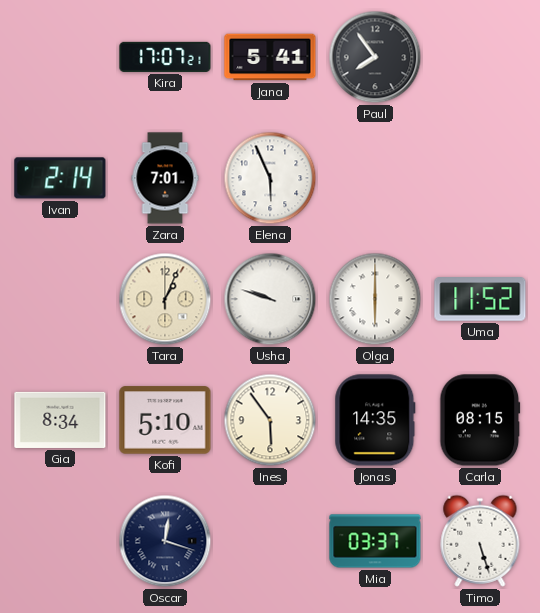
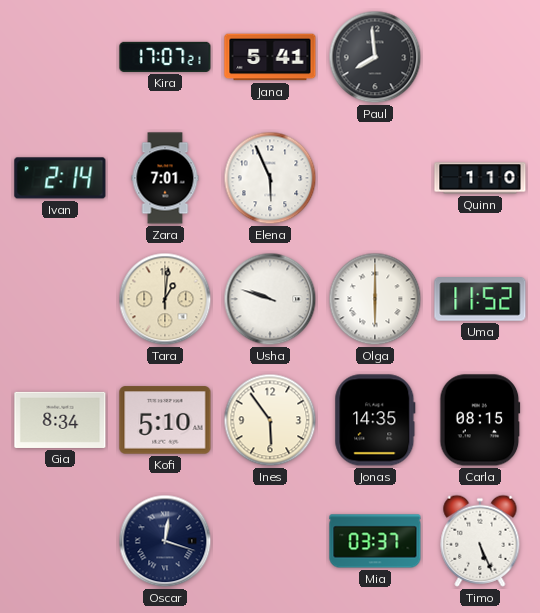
Paul: 7:54 -> 7:59
Quinn: none -> 1:10
Tara: 1:04 -> 1:01
Timo: 5:27 -> 5:26
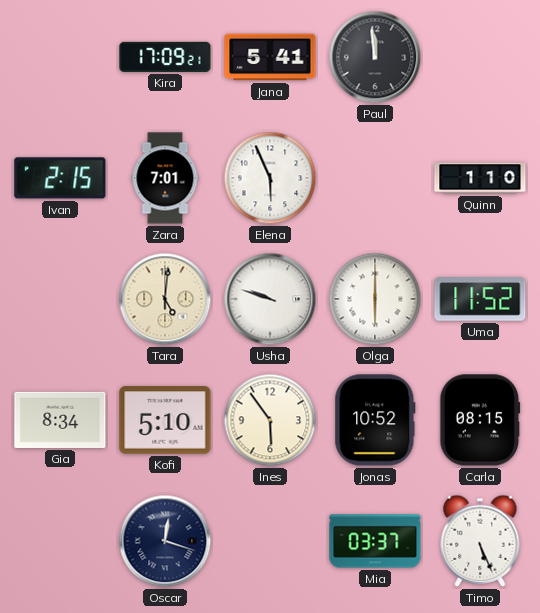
Kira: 17:07 -> 17:09
Paul: 7:59 -> 11:59
Ivan: 2:14 -> 2:15
Tara: 1:01 -> 5:01
Jonas: 14:35 -> 10:52
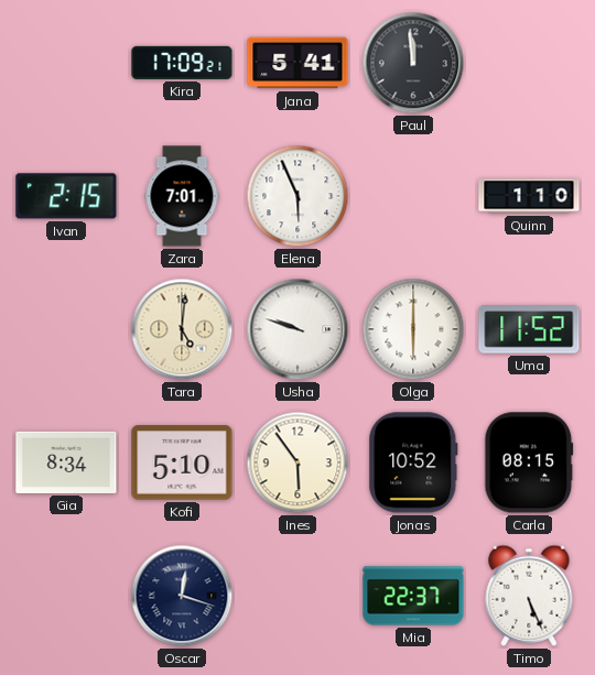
Mia: 03:37 -> 22:37
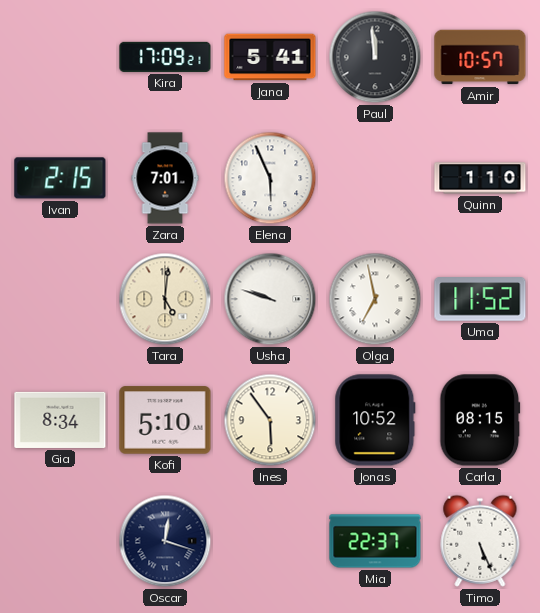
Amir: none -> 10:57
Olga: 6:00 -> 6:58
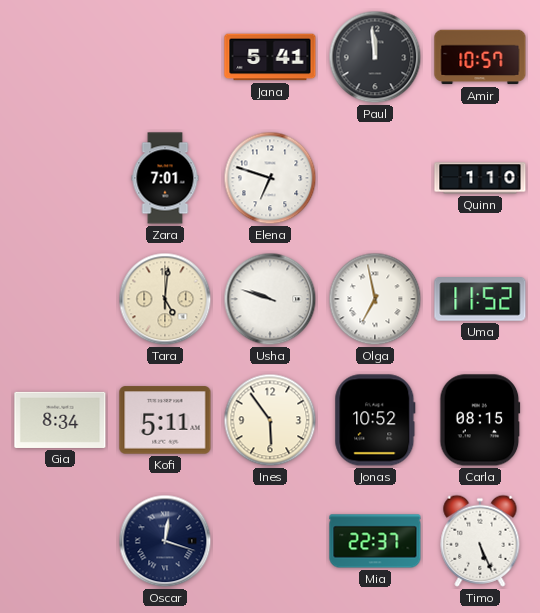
Kira: 17:09 -> none
Ivan: 2:15 -> none
Elena: 5:56 -> 6:48
Kofi: 5:10 -> 5:11
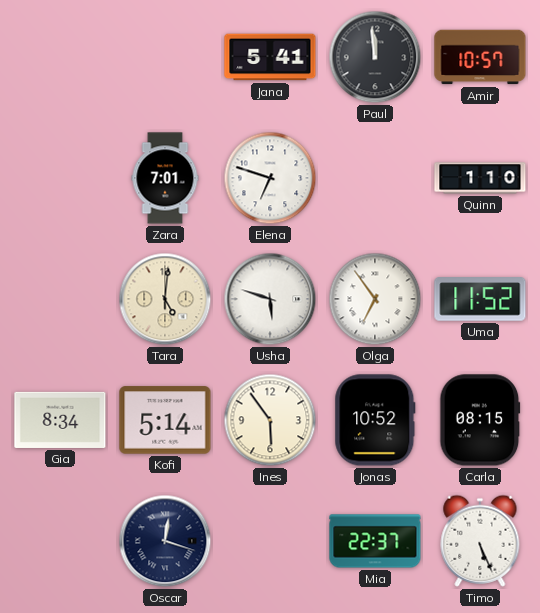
Usha: 9:48 -> 5:48
Olga: 6:58 -> 6:54
Kofi: 5:11 -> 5:14
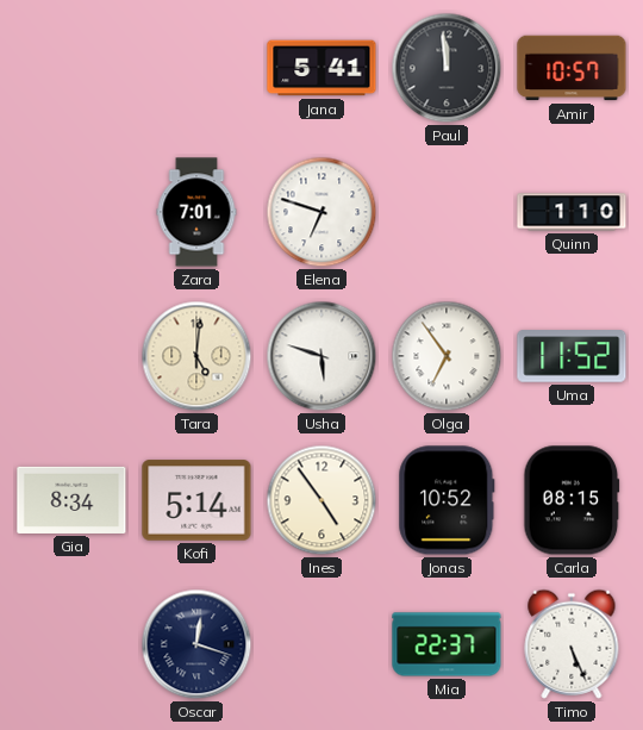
Ines: 5:54 -> 4:54
